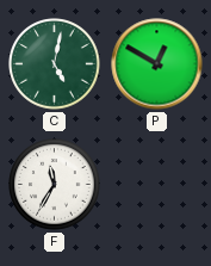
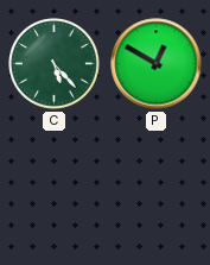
C: 5:02 -> 5:23
F: 11:35 -> none
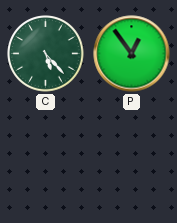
P: 12:50 -> 12:54
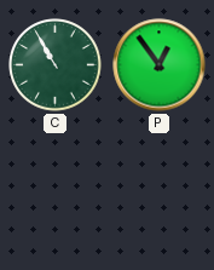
C: 5:23 -> 10:55
